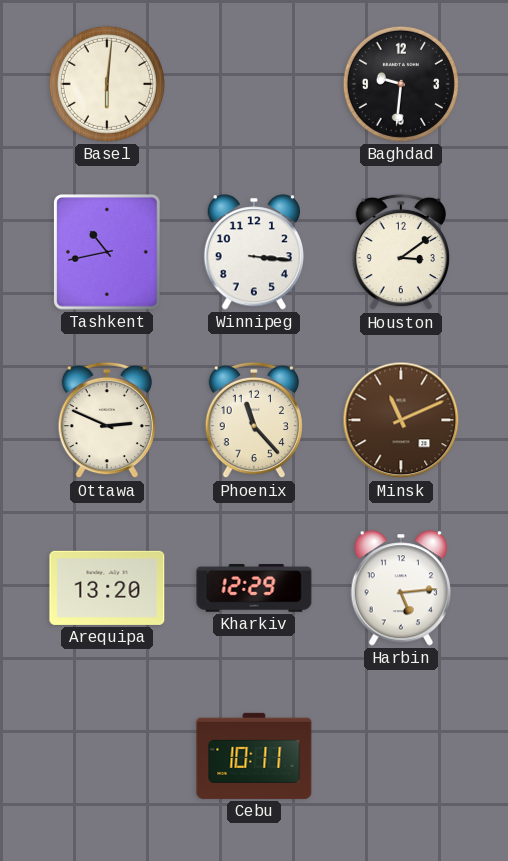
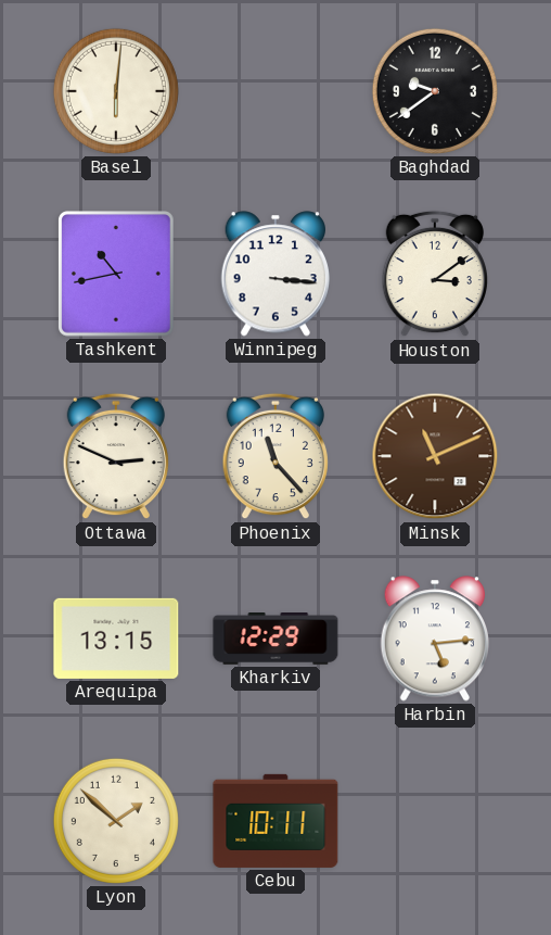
Baghdad: 9:31 -> 9:39
Arequipa: 13:20 -> 13:15
Lyon: none -> 1:52
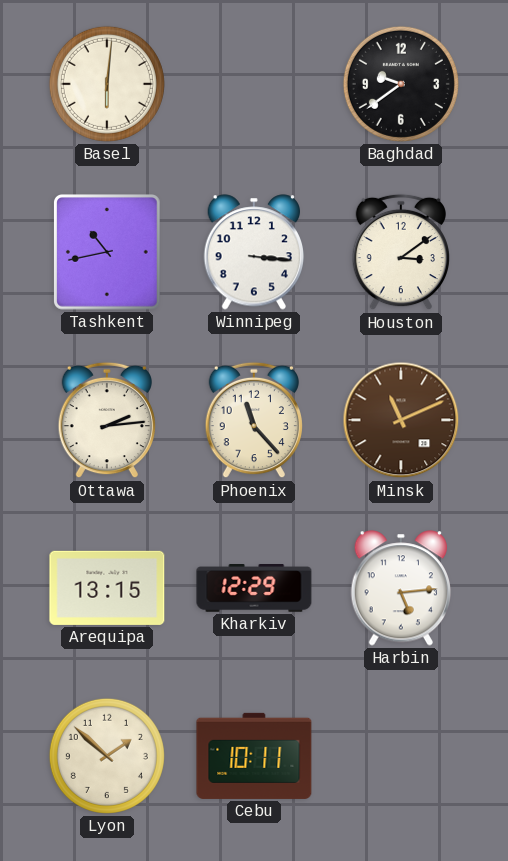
Ottawa: 2:49 -> 2:14
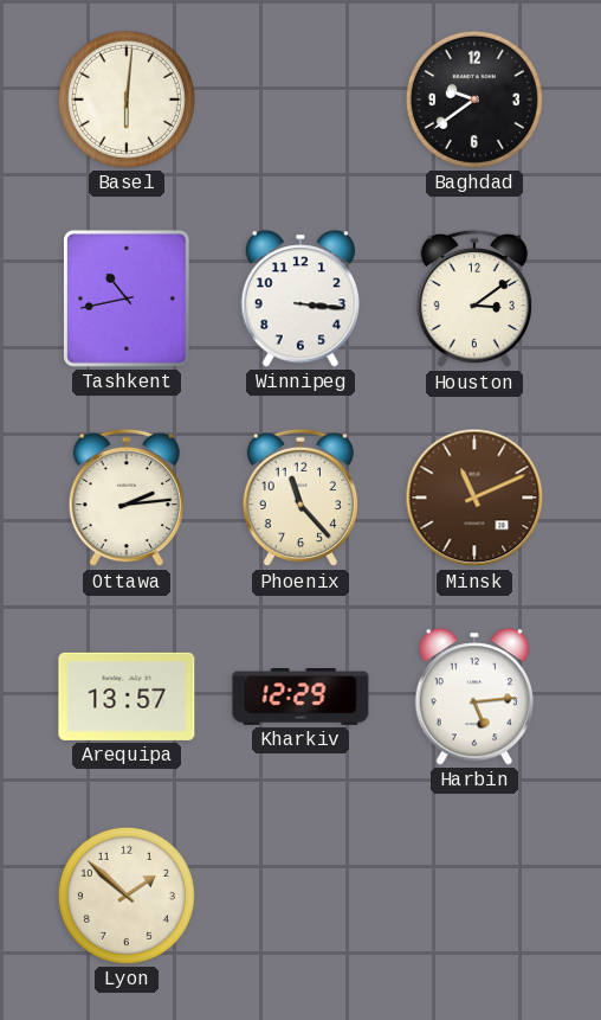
Arequipa: 13:15 -> 13:57
Cebu: 10:11 -> none
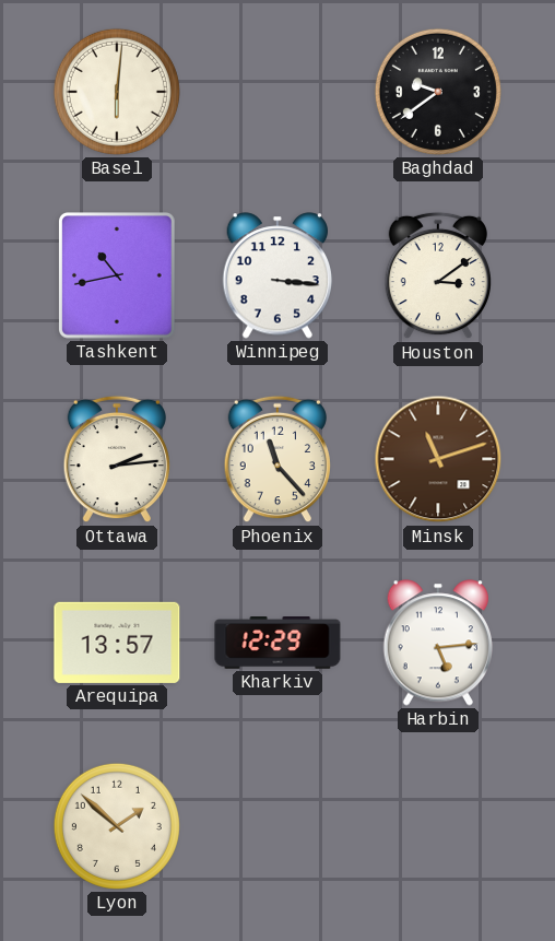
Minsk: 11:11 -> 11:12
